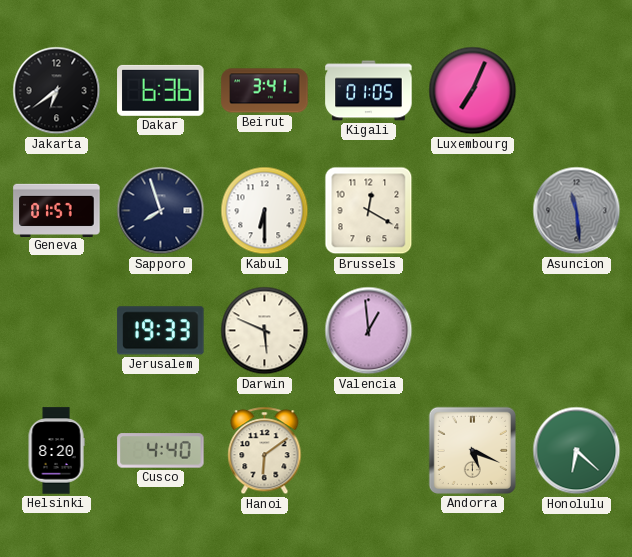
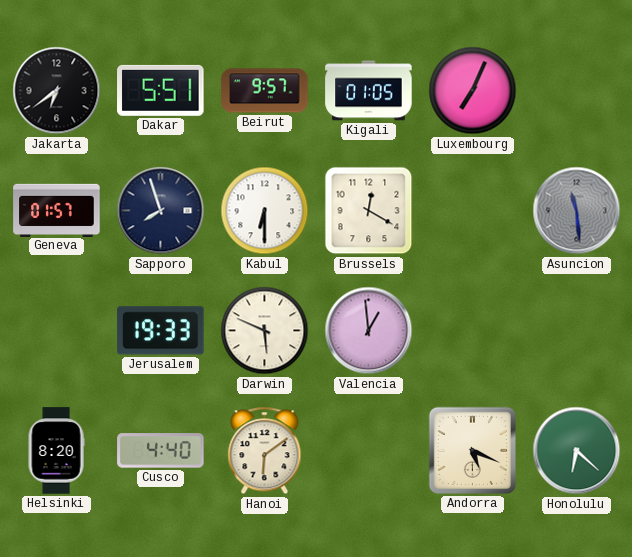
Dakar: 6:36 -> 5:51
Beirut: 3:41 -> 9:57
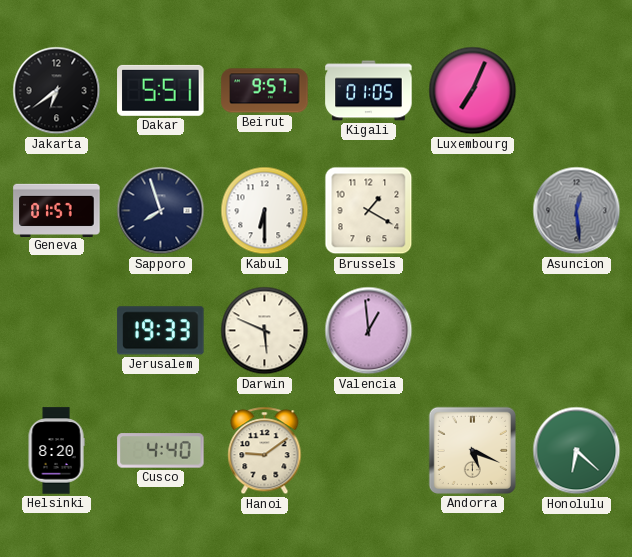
Brussels: 12:20 -> 1:20
Asuncion: 11:29 -> 12:29
Hanoi: 6:09 -> 9:09
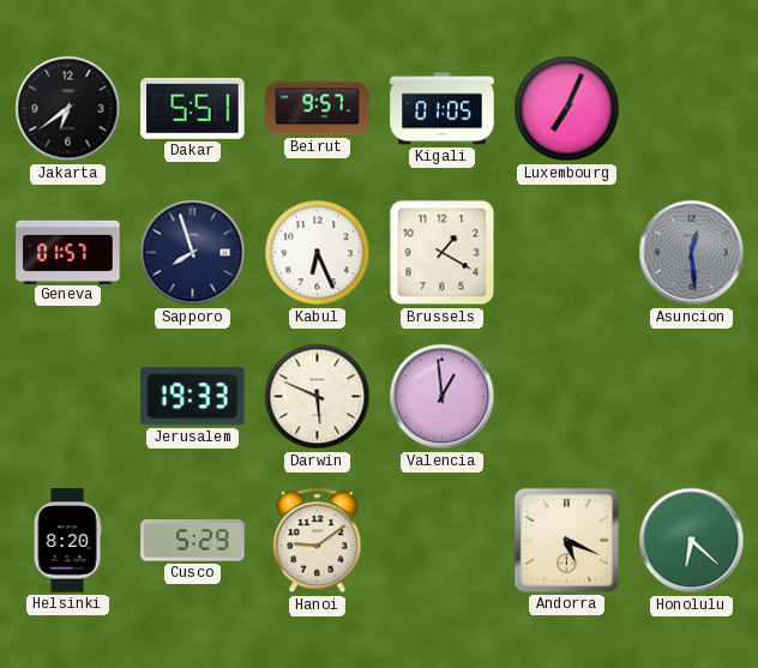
Kabul: 6:30 -> 6:26
Cusco: 4:40 -> 5:29
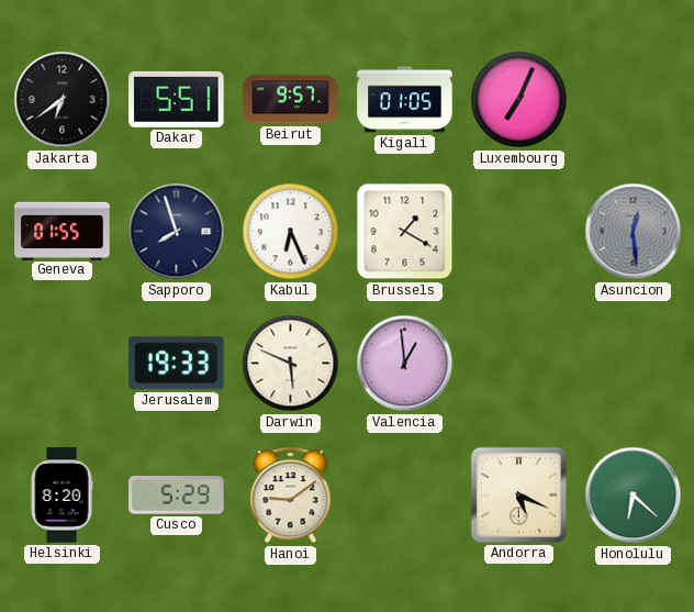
Geneva: 01:57 -> 01:55
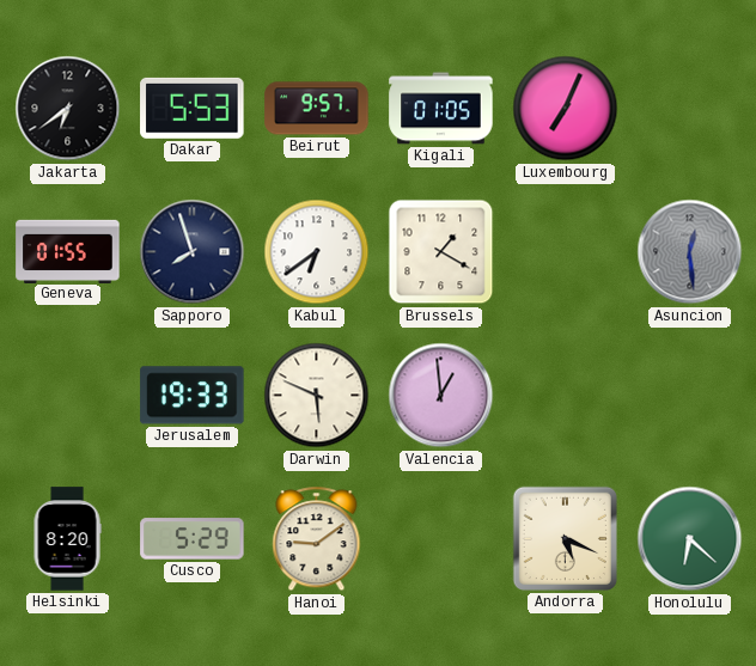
Dakar: 5:51 -> 5:53
Kabul: 6:26 -> 6:39
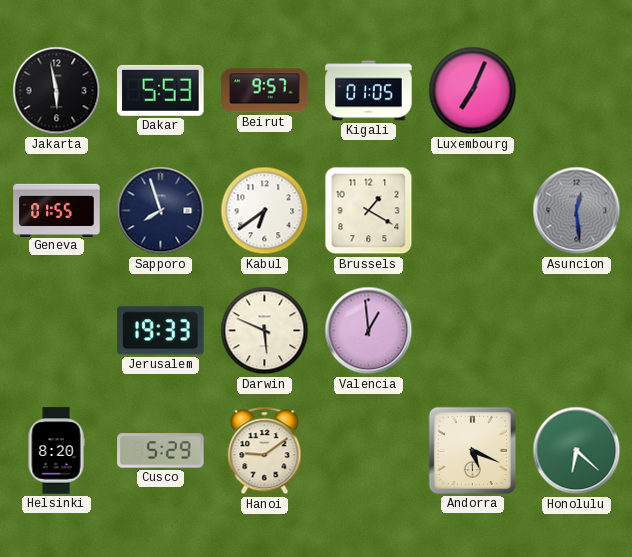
Jakarta: 6:39 -> 5:58
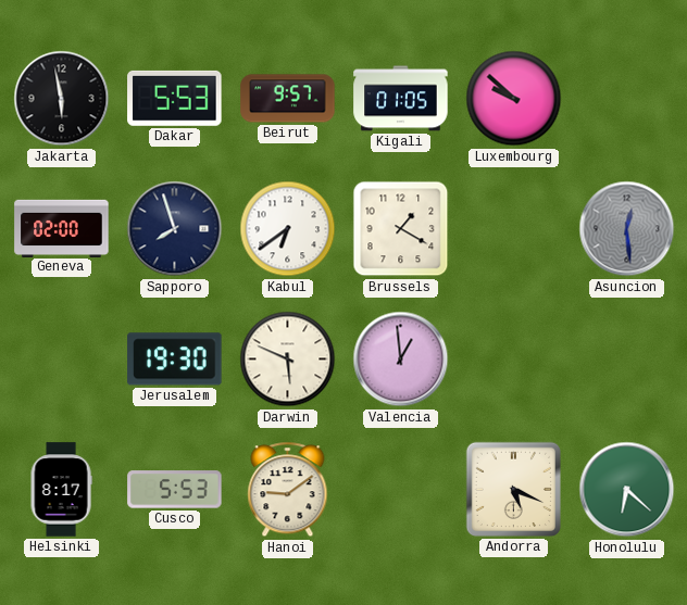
Luxembourg: 7:04 -> 9:52
Geneva: 01:55 -> 02:00
Jerusalem: 19:33 -> 19:30
Helsinki: 8:20 -> 8:17
Cusco: 5:29 -> 5:53
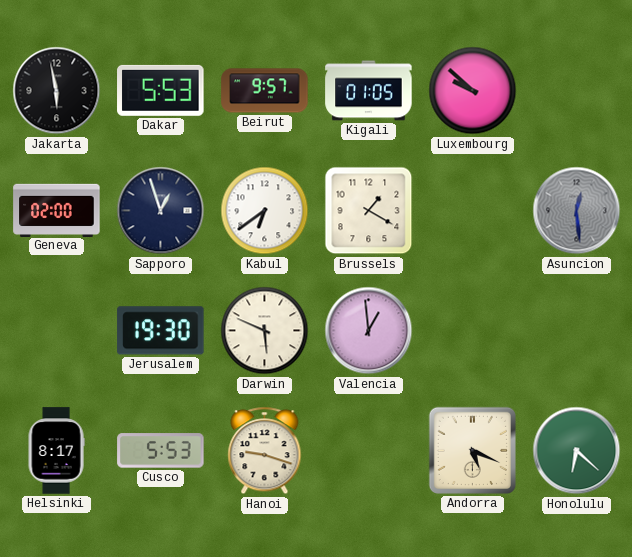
Sapporo: 7:57 -> 12:57
Hanoi: 9:09 -> 9:18
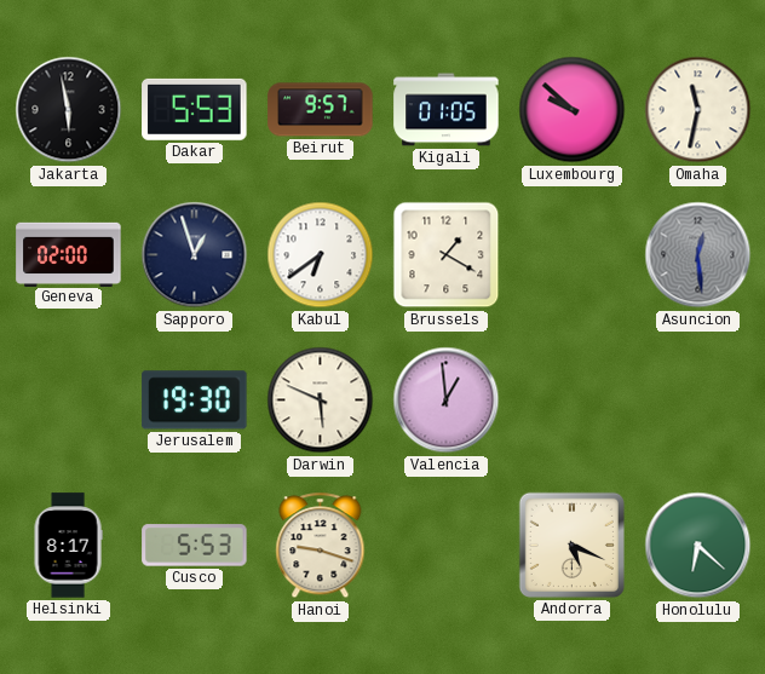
Omaha: none -> 11:32
